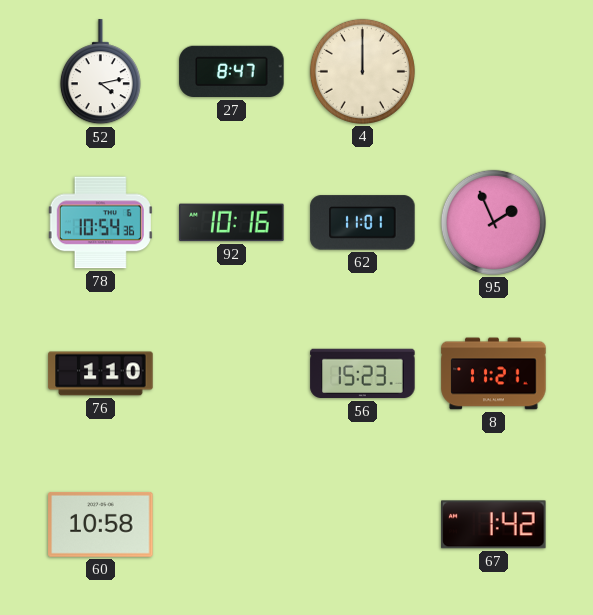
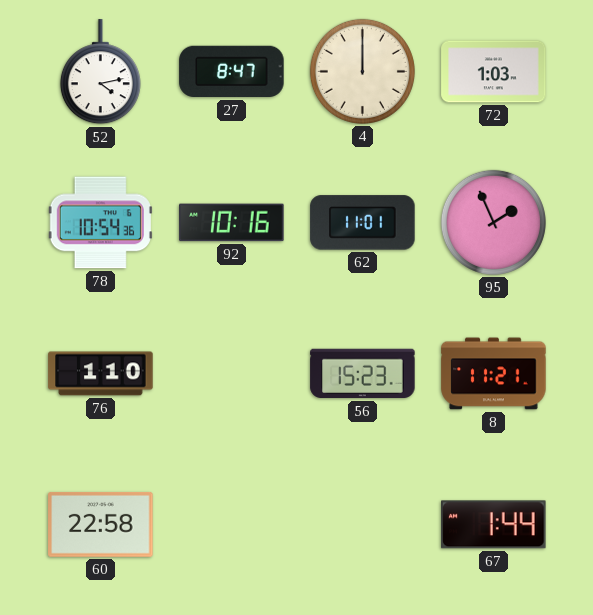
72: none -> 1:03
60: 10:58 -> 22:58
67: 1:42 -> 1:44
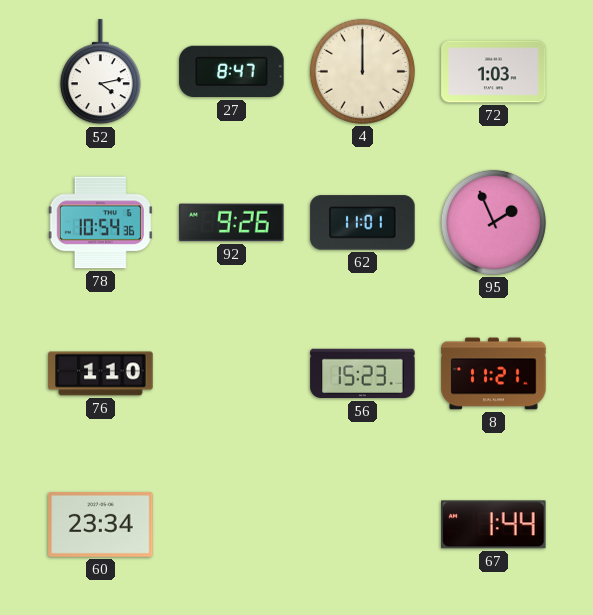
92: 10:16 -> 9:26
60: 22:58 -> 23:34
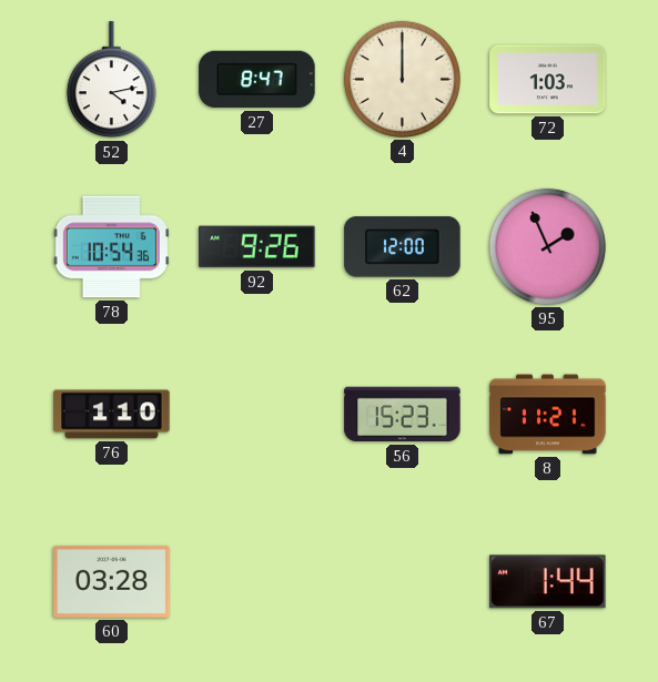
62: 11:01 -> 12:00
60: 23:34 -> 03:28
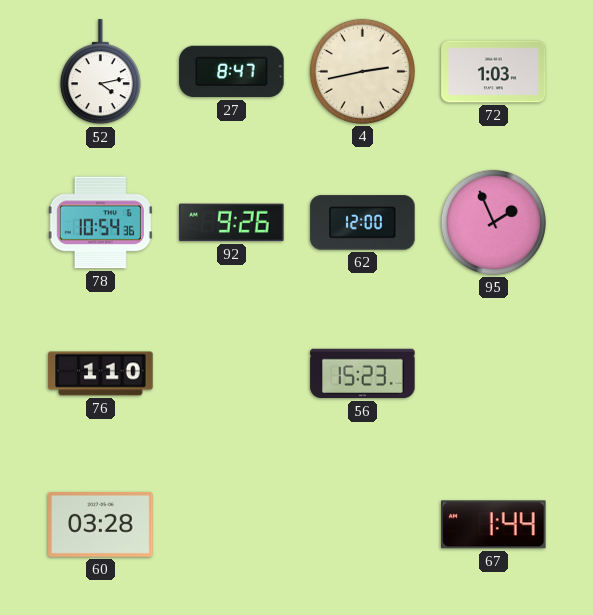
4: 12:00 -> 2:43
8: 11:21 -> none
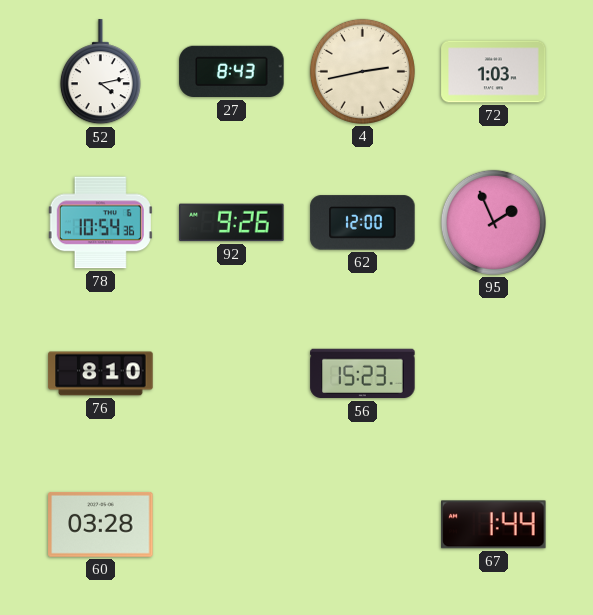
27: 8:47 -> 8:43
76: 1:10 -> 8:10
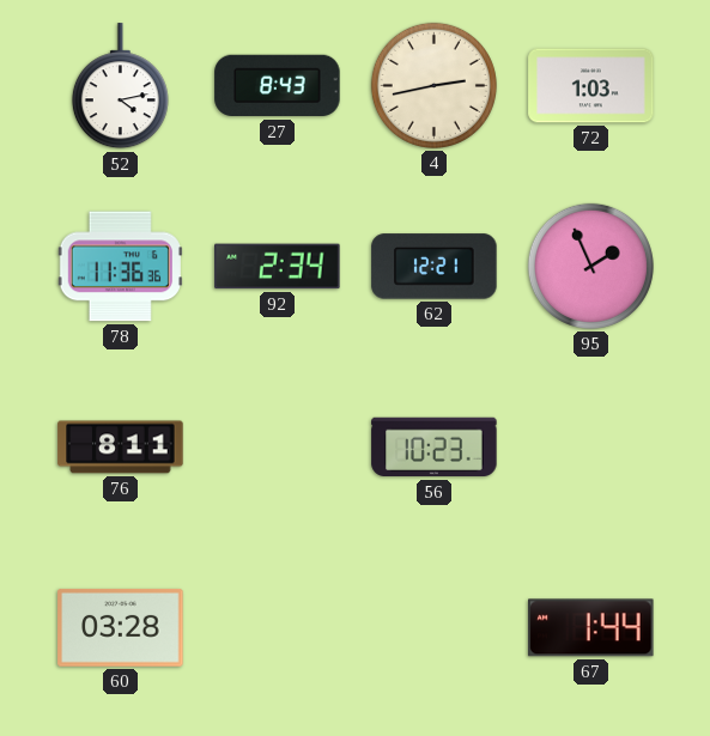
78: 10:54 -> 11:36
92: 9:26 -> 2:34
62: 12:00 -> 12:21
76: 8:10 -> 8:11
56: 15:23 -> 10:23
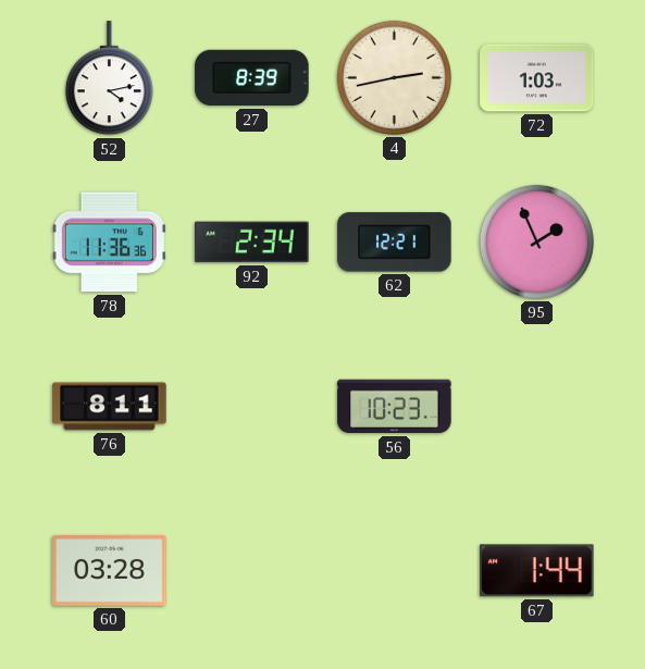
27: 8:43 -> 8:39
